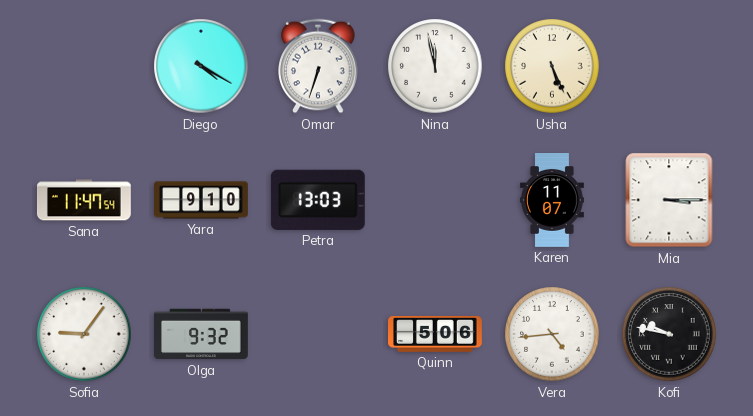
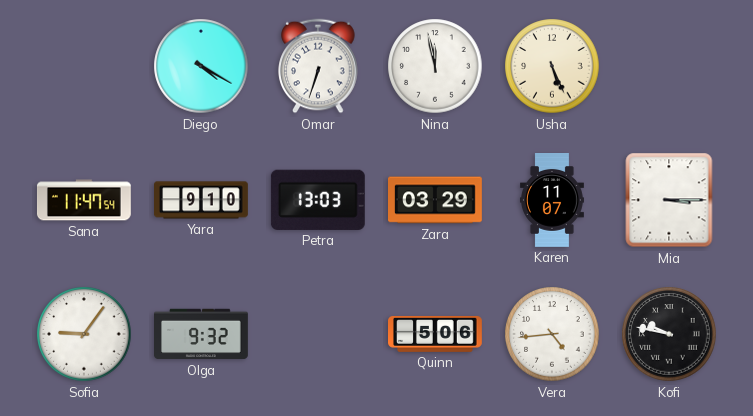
Zara: none -> 03:29
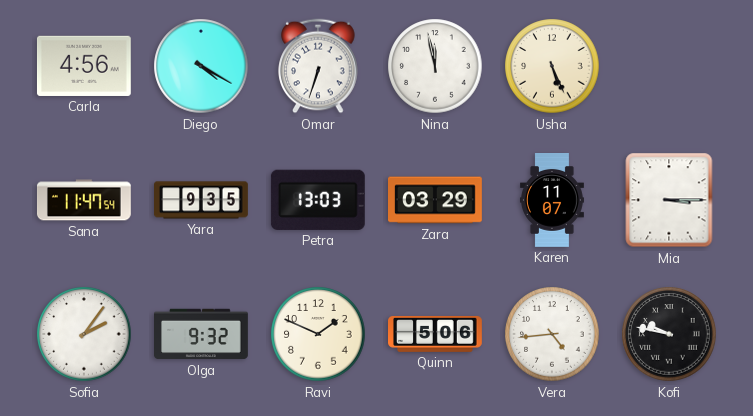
Carla: none -> 4:56
Yara: 9:10 -> 9:35
Sofia: 9:06 -> 2:06
Ravi: none -> 1:49
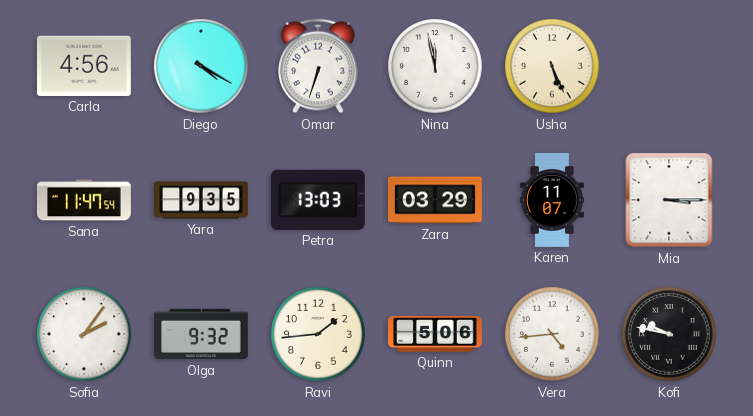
Ravi: 1:49 -> 1:44
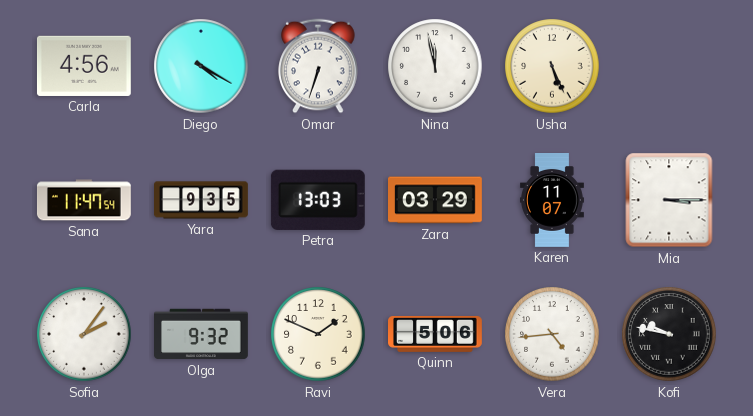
Ravi: 1:44 -> 1:49
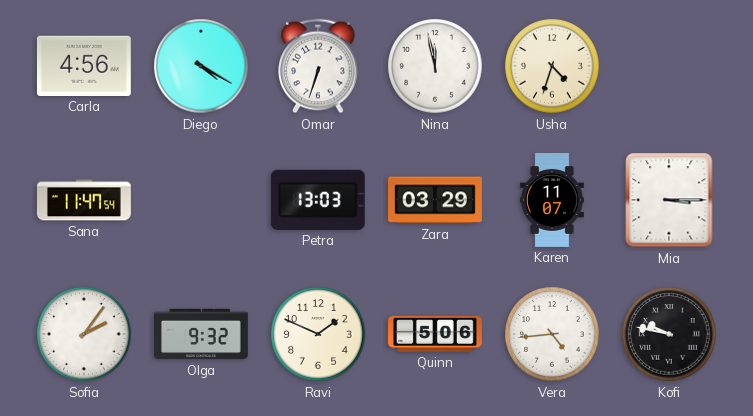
Usha: 5:26 -> 4:33
Yara: 9:35 -> none
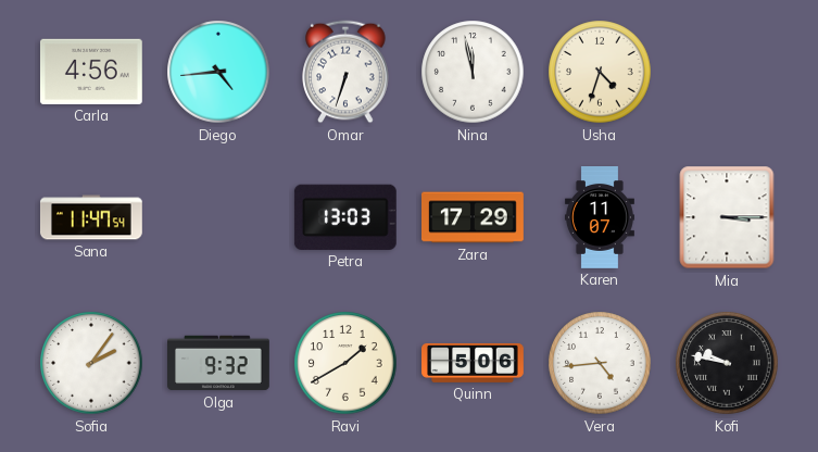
Diego: 4:20 -> 4:44
Zara: 03:29 -> 17:29
Ravi: 1:49 -> 1:40
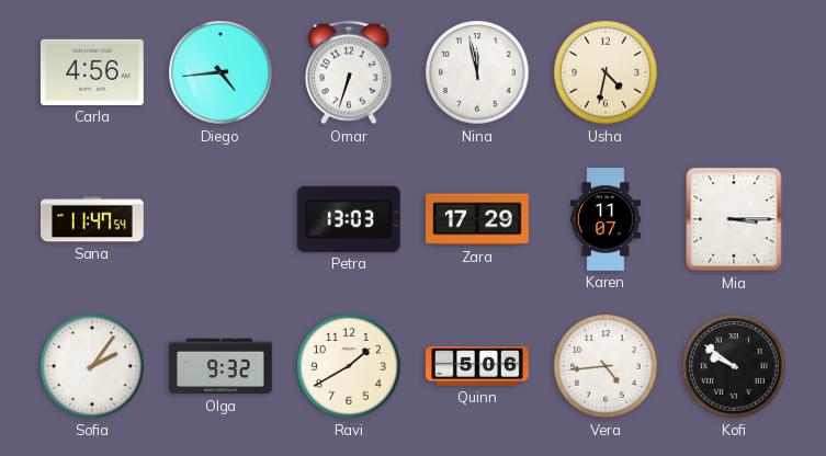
Usha: 4:33 -> 4:32
Kofi: 9:47 -> 9:51
